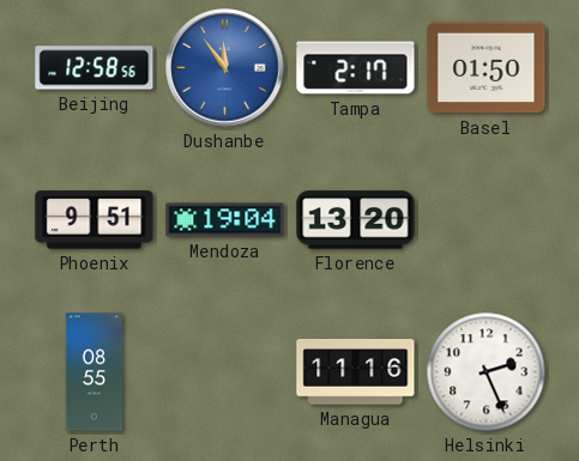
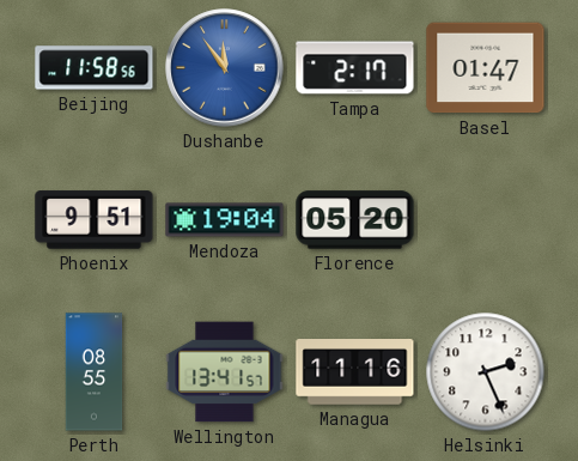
Beijing: 12:58 -> 11:58
Basel: 01:50 -> 01:47
Florence: 13:20 -> 05:20
Wellington: none -> 13:41
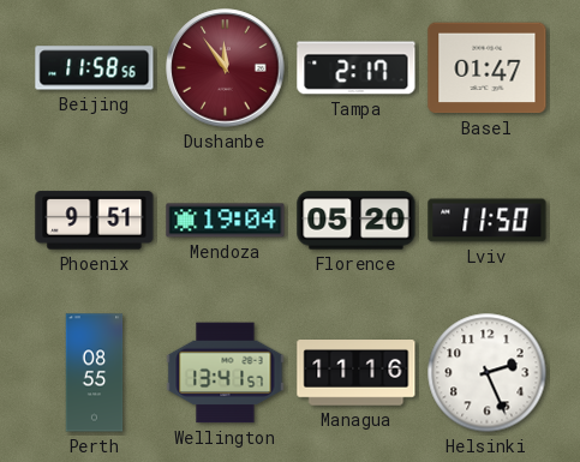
Dushanbe dial: blue -> burgundy
Lviv: none -> 11:50
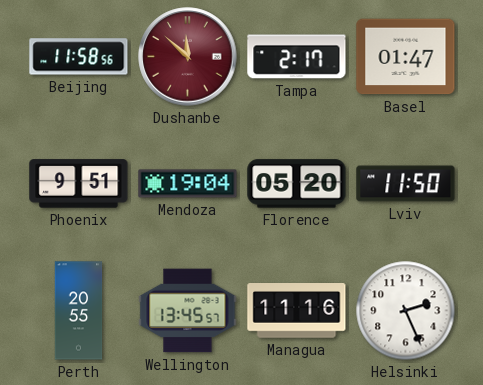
Dushanbe: 11:54 -> 11:52
Perth: 08:55 -> 20:55
Wellington: 13:41 -> 13:45
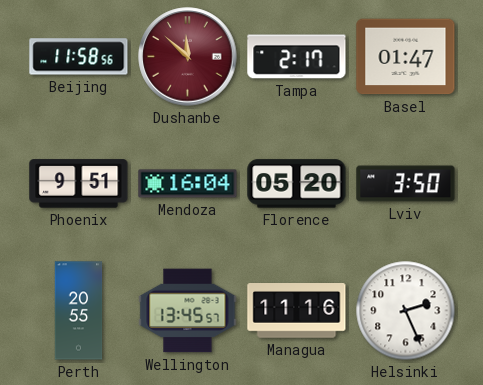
Mendoza: 19:04 -> 16:04
Lviv: 11:50 -> 3:50
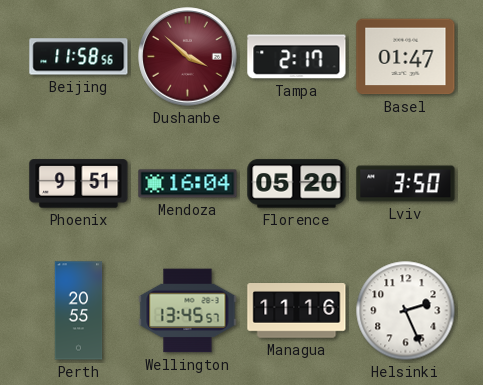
Dushanbe: 11:52 -> 3:52
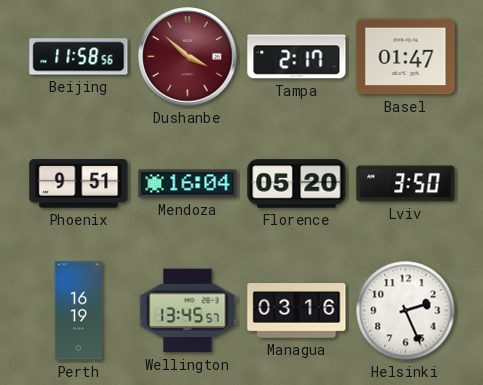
Perth: 20:55 -> 16:19
Managua: 11:16 -> 03:16
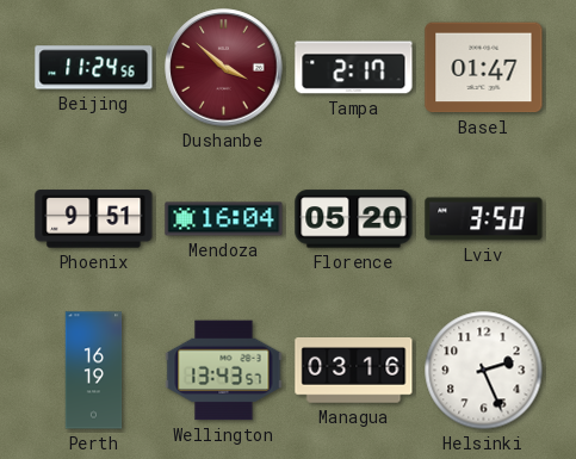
Beijing: 11:58 -> 11:24
Wellington: 13:45 -> 13:43
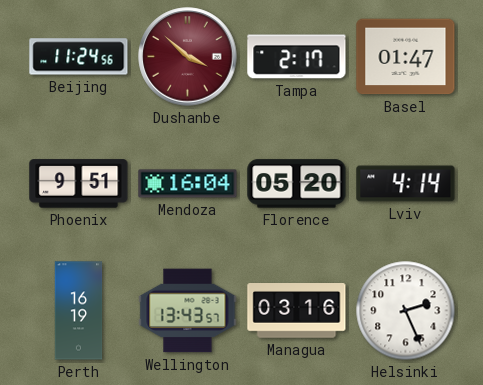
Lviv: 3:50 -> 4:14
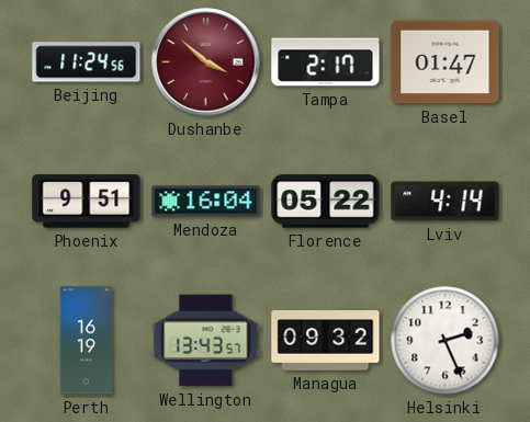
Florence: 05:20 -> 05:22
Managua: 03:16 -> 09:32
